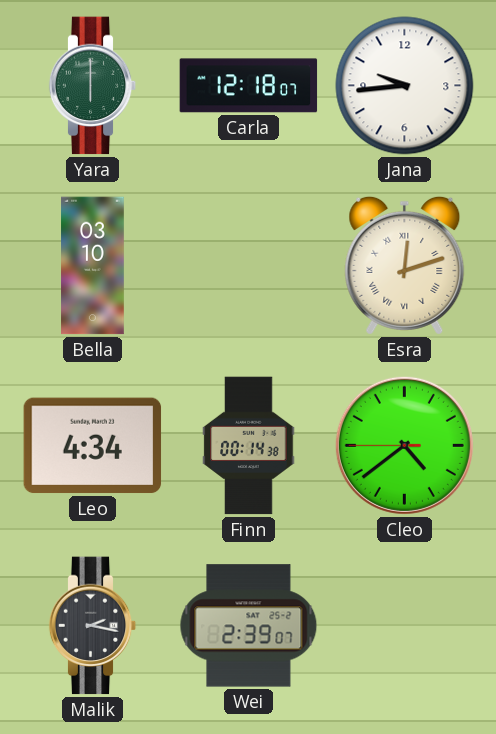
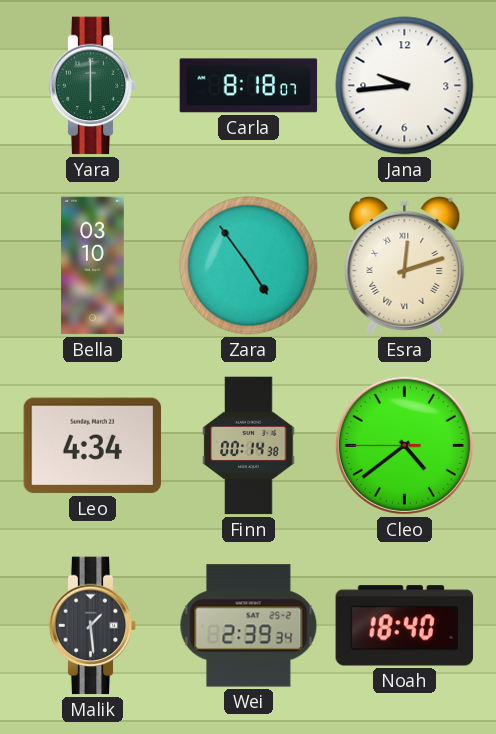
Carla: 12:18 -> 8:18
Zara: none -> 4:54
Malik: 2:17 -> 1:29
Wei: 2:39:07 -> 2:39:34
Noah: none -> 18:40
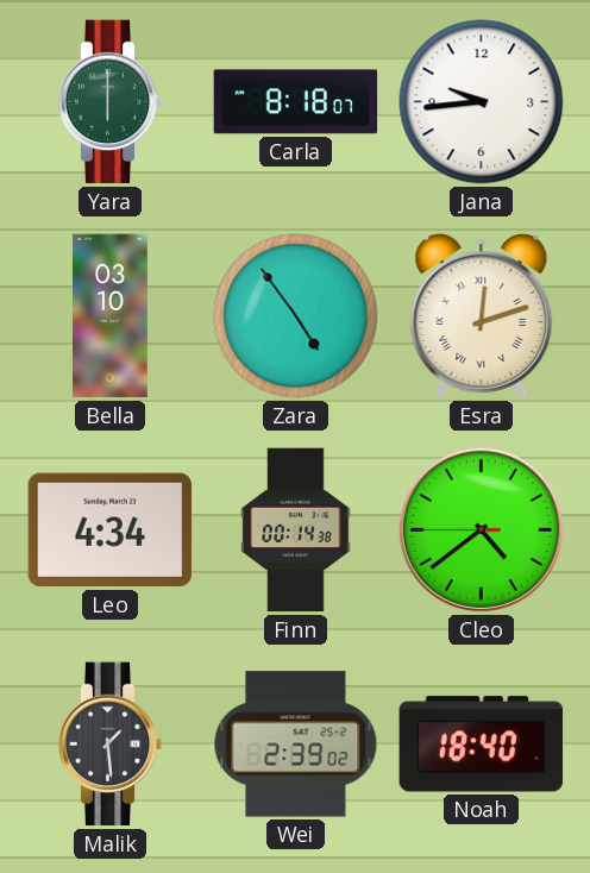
Wei: 2:39:34 -> 2:39:02
